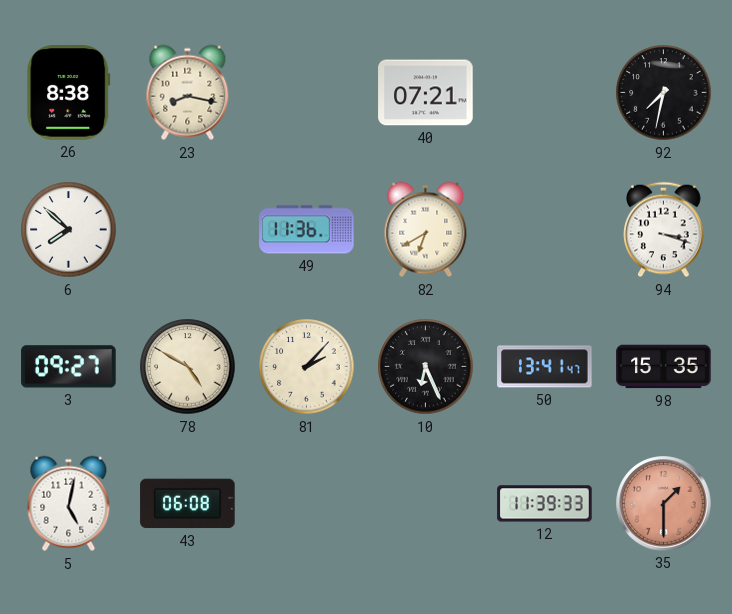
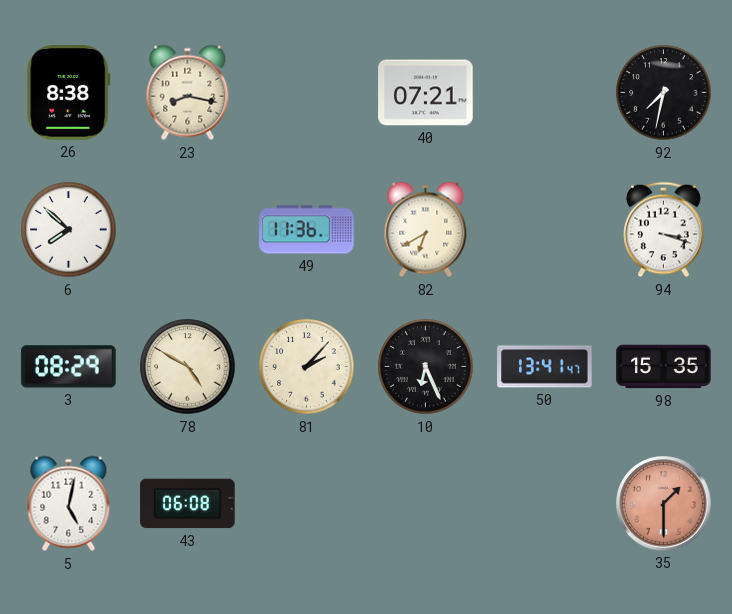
3: 09:27 -> 08:29
12: 11:39 -> none
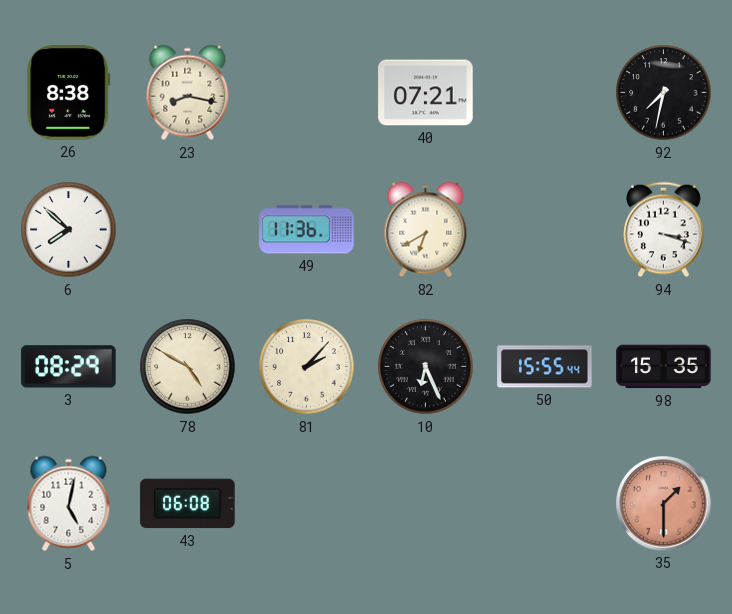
50: 13:41 -> 15:55
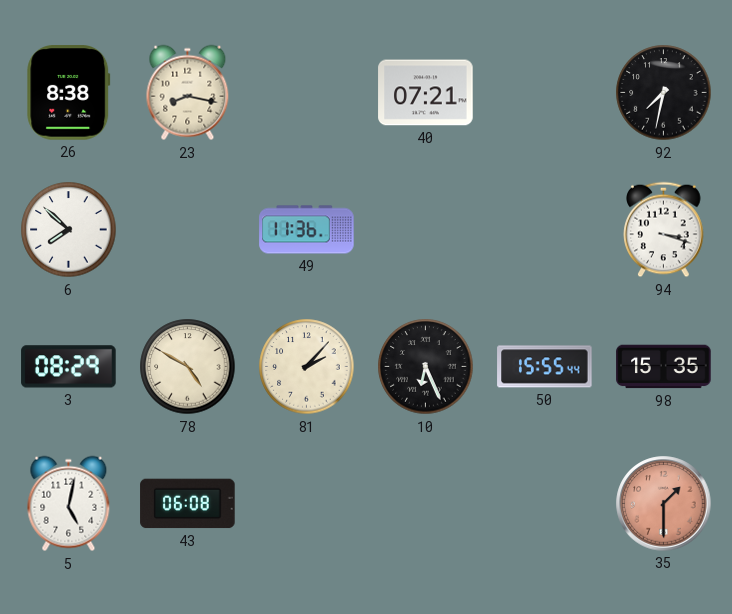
82: 6:40 -> none
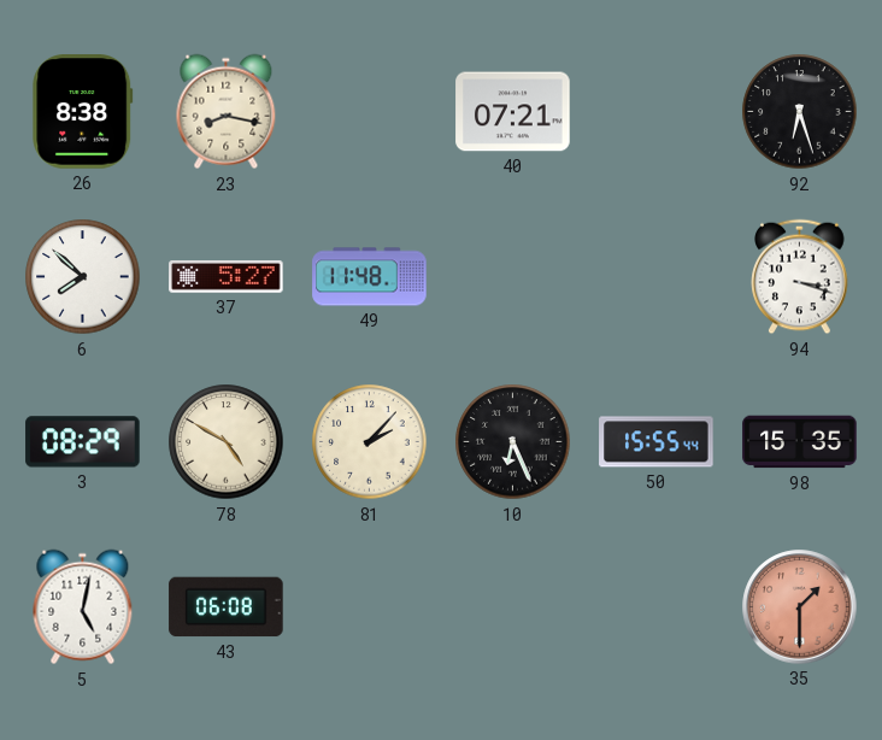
92: 7:32 -> 6:27
37: none -> 5:27
49: 11:36 -> 11:48
